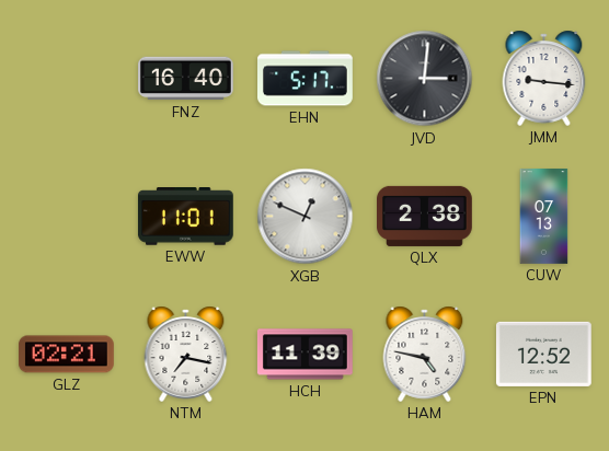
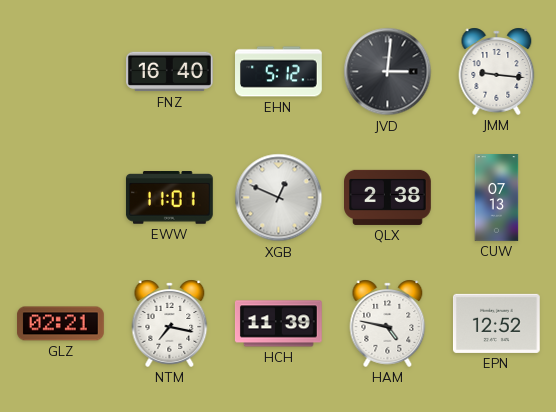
EHN: 5:17 -> 5:12
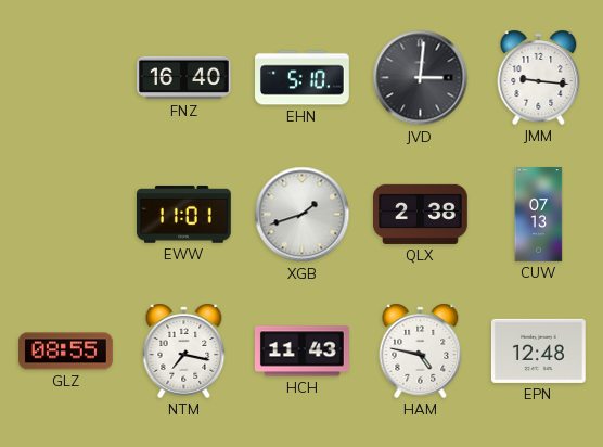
EHN: 5:12 -> 5:10
XGB: 12:49 -> 1:42
GLZ: 02:21 -> 08:55
HCH: 11:39 -> 11:43
EPN: 12:52 -> 12:48
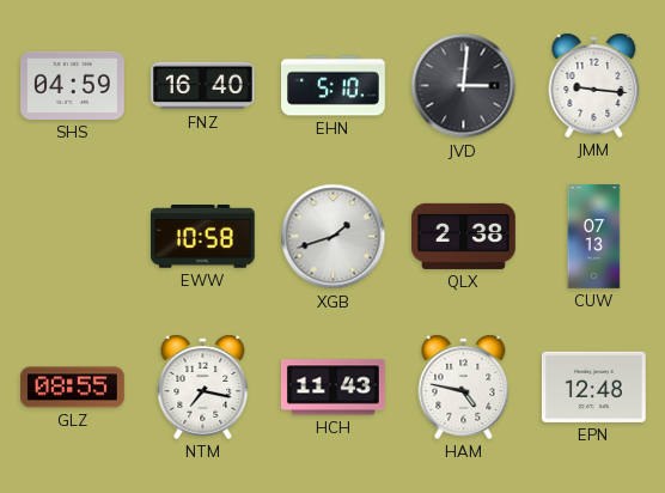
SHS: none -> 04:59
EWW: 11:01 -> 10:58
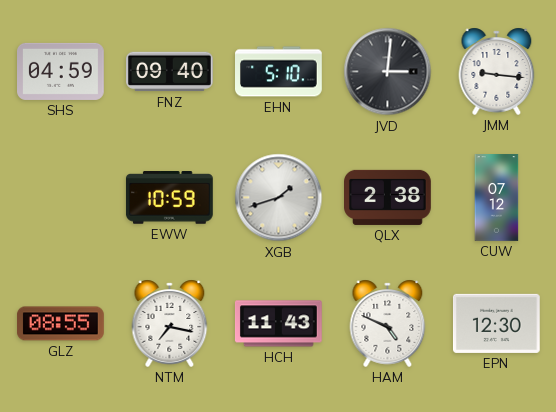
FNZ: 16:40 -> 09:40
EWW: 10:58 -> 10:59
CUW: 07:13 -> 07:12
HAM: 4:47 -> 4:49
EPN: 12:48 -> 12:30
